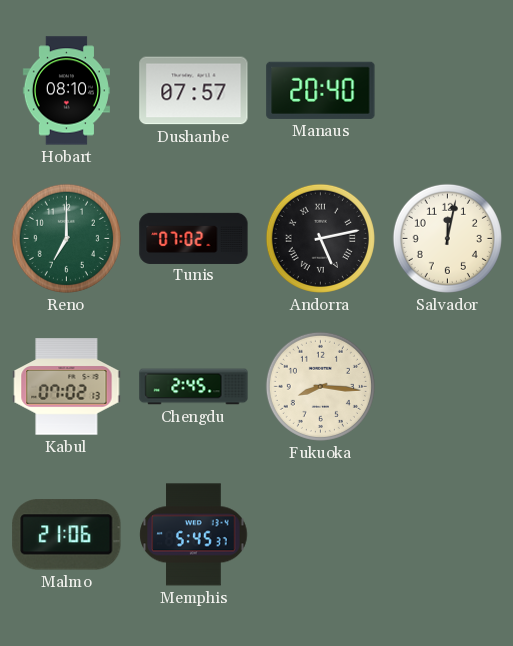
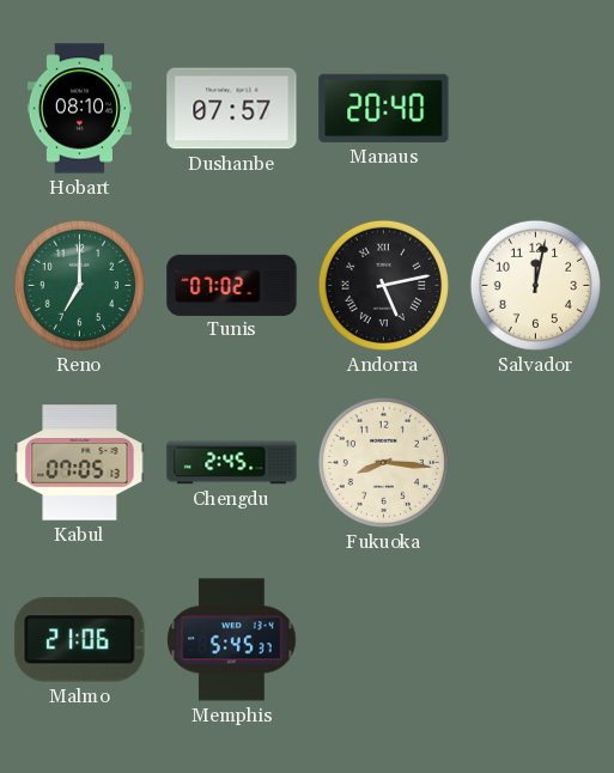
Kabul: 07:02 -> 07:05
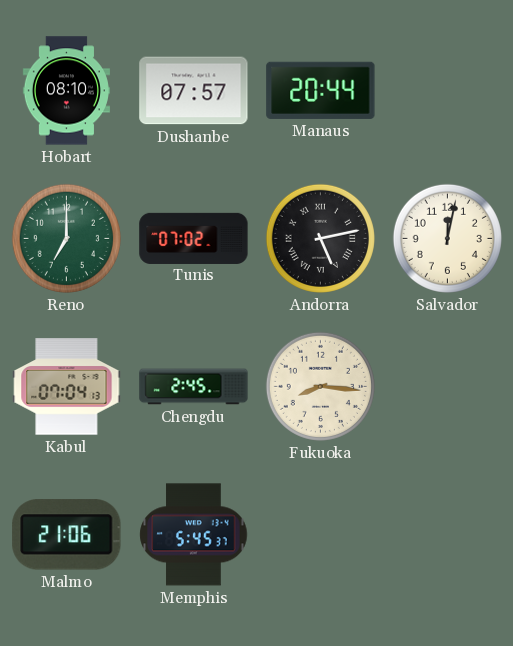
Manaus: 20:40 -> 20:44
Kabul: 07:05 -> 07:04
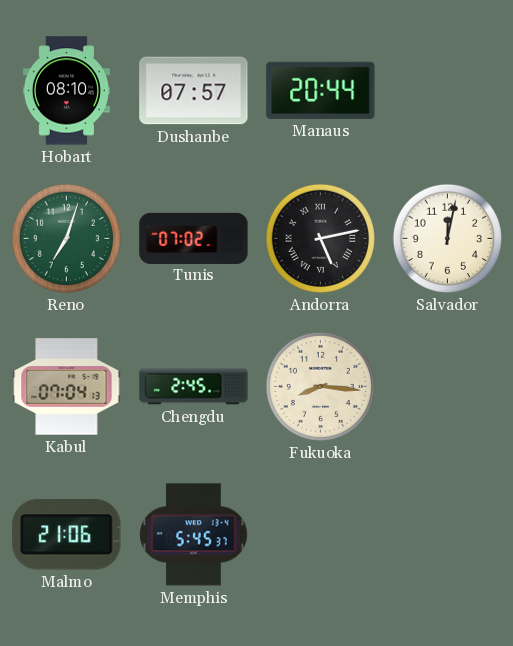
Reno: 7:00 -> 7:03
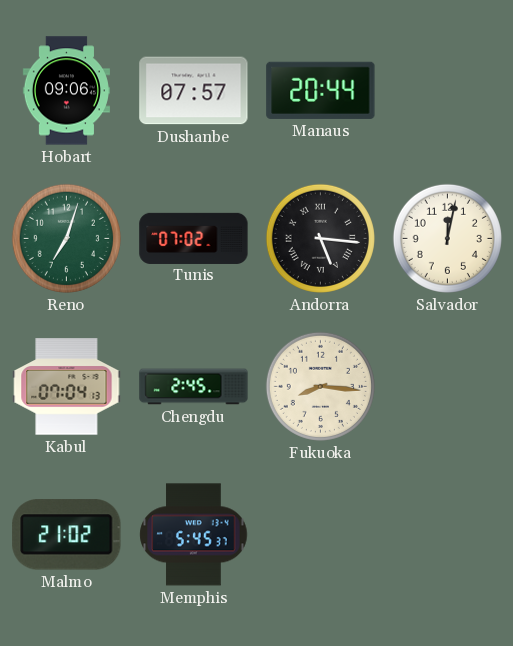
Hobart: 08:10 -> 09:06
Andorra: 5:13 -> 5:16
Malmo: 21:06 -> 21:02
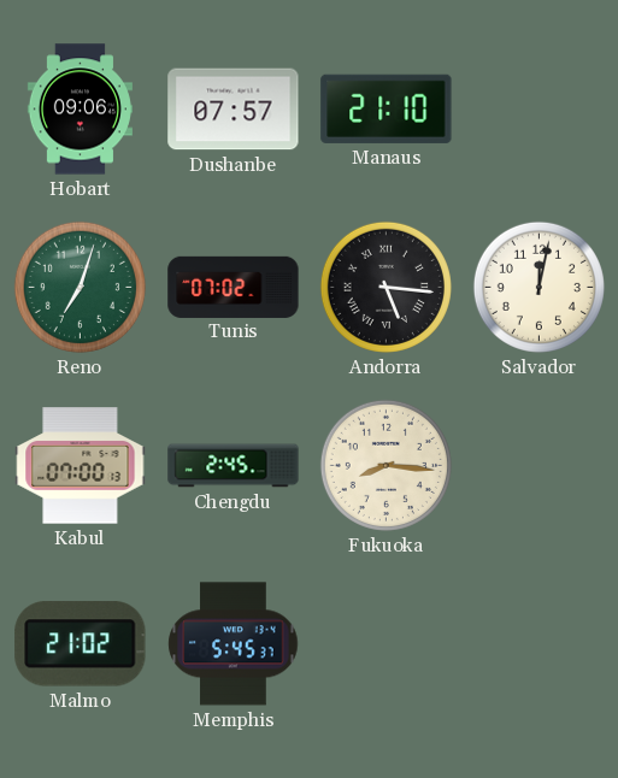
Manaus: 20:44 -> 21:10
Kabul: 07:04 -> 07:00
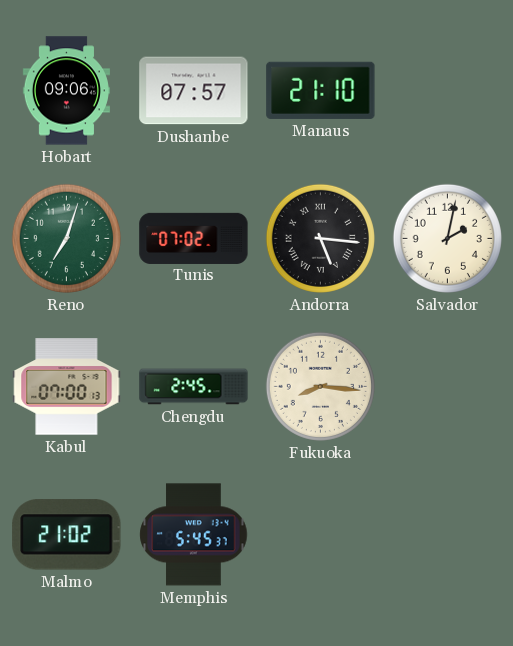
Salvador: 12:02 -> 2:02
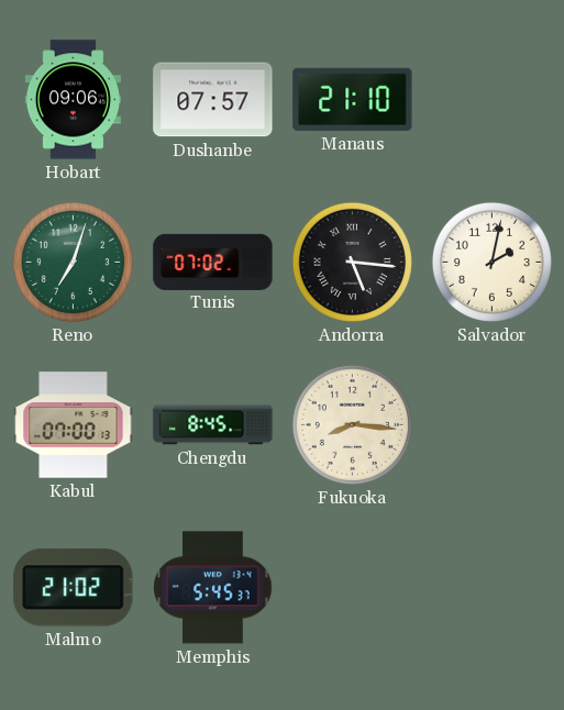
Chengdu: 2:45 -> 8:45
